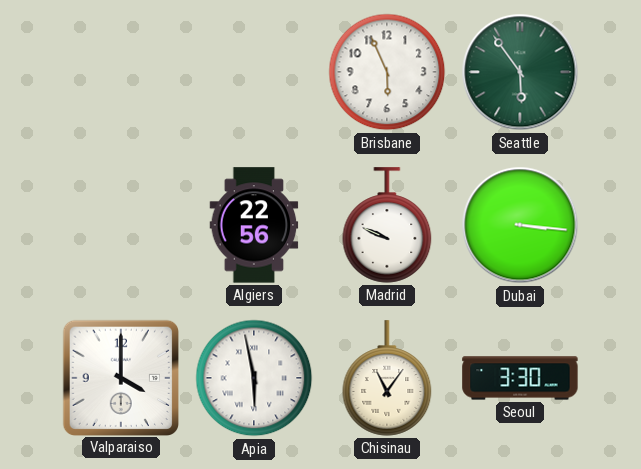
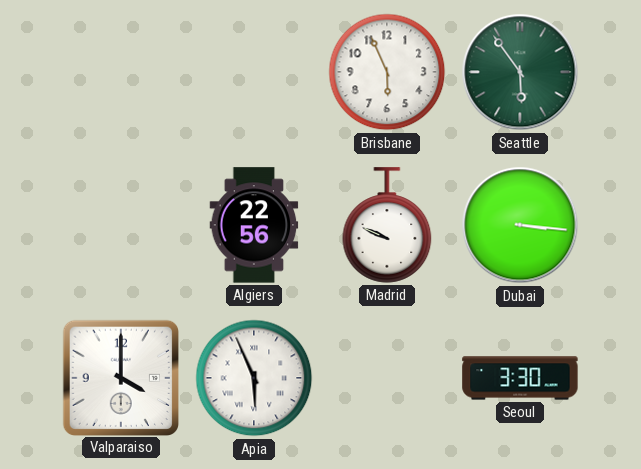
Apia: 5:58 -> 5:56
Chisinau: 11:06 -> none
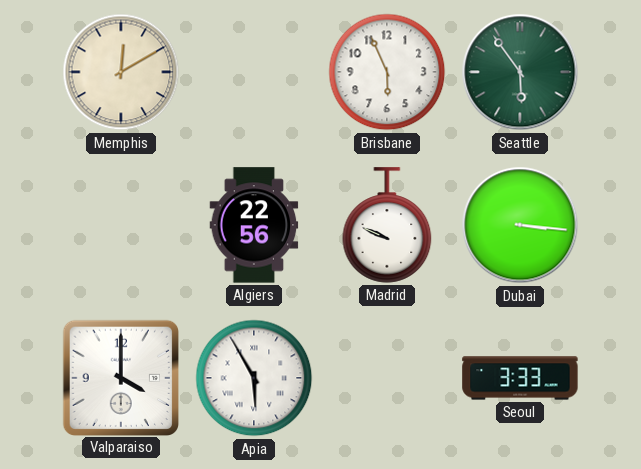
Memphis: none -> 12:10
Apia: 5:56 -> 5:55
Seoul: 3:30 -> 3:33
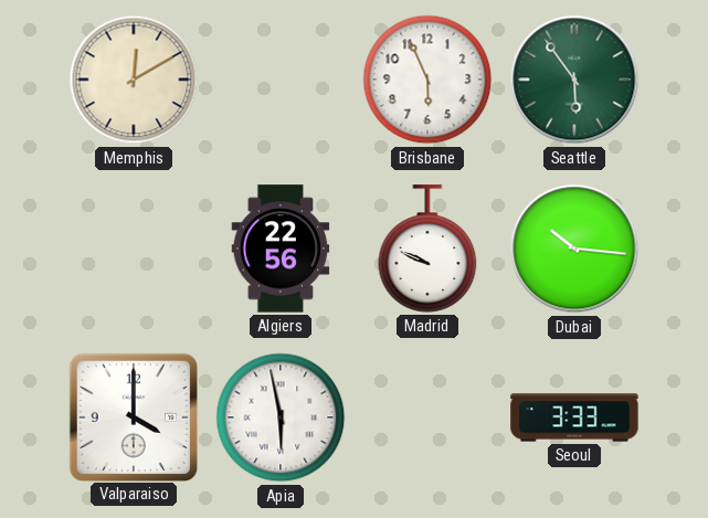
Dubai: 3:16 -> 10:16
Apia: 5:55 -> 5:58
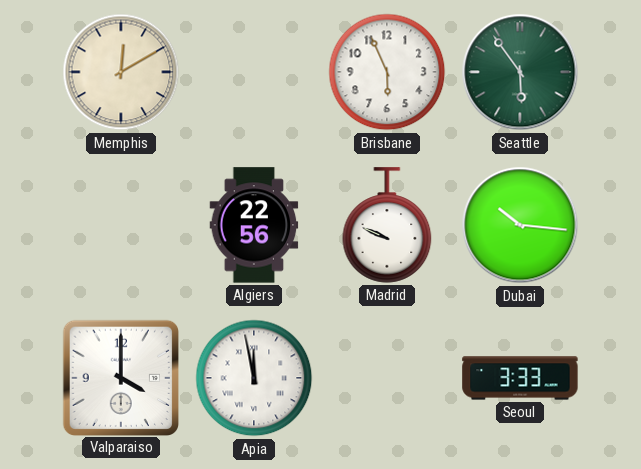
Apia: 5:58 -> 11:58
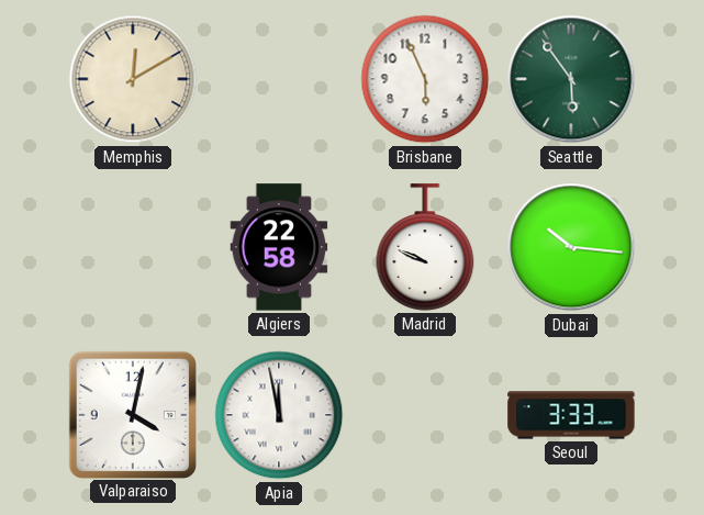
Algiers: 22:56 -> 22:58
Valparaiso: 4:00 -> 4:02
